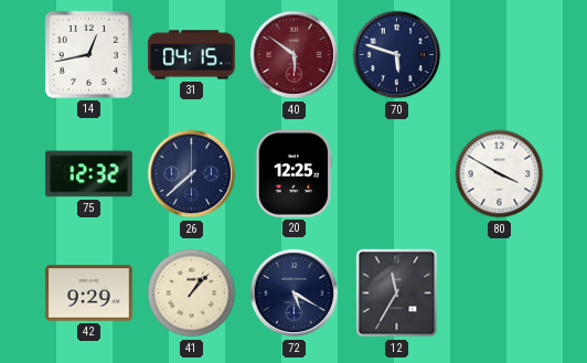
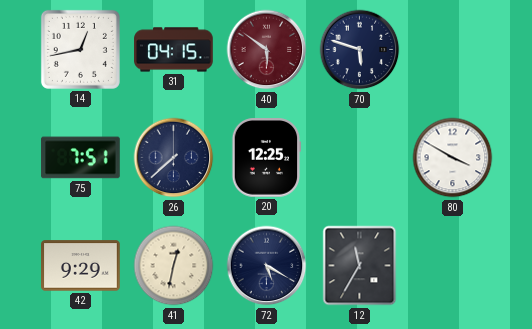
75: 12:32 -> 7:51
41: 1:07 -> 12:32
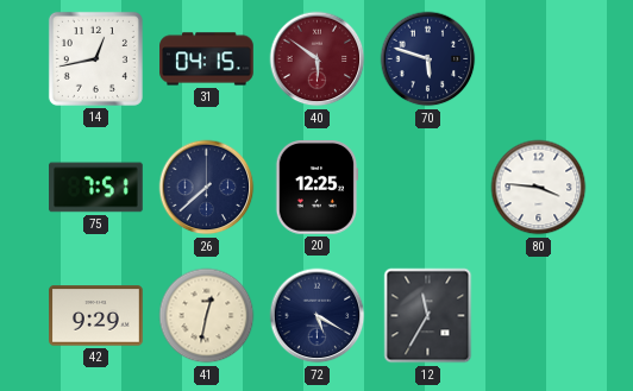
80: 3:50 -> 3:46
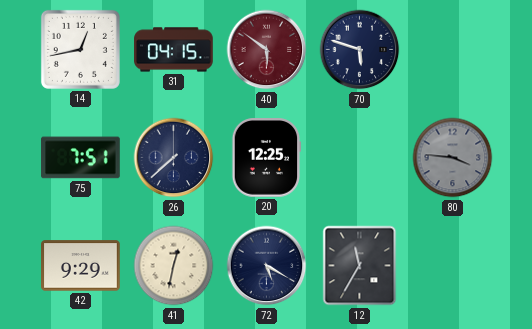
80 dial: white -> grey
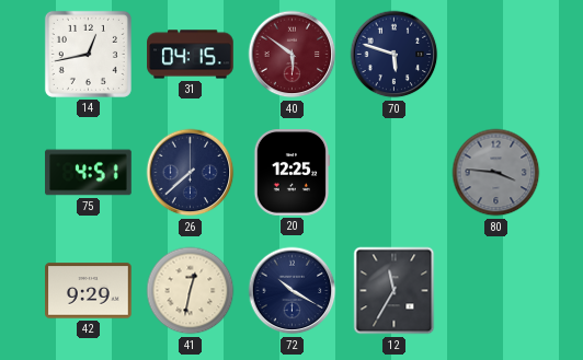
75: 7:51 -> 4:51
72: 5:20 -> 10:20
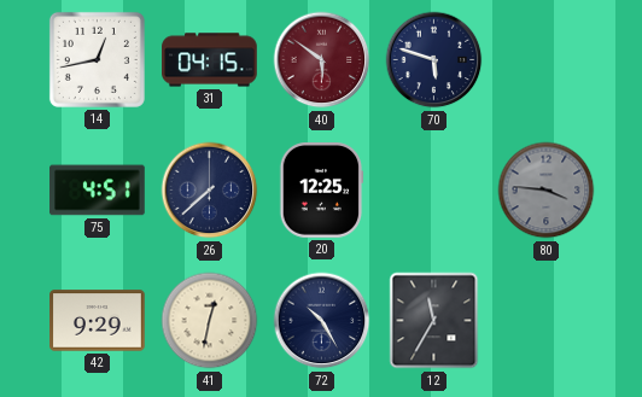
72: 10:20 -> 10:25
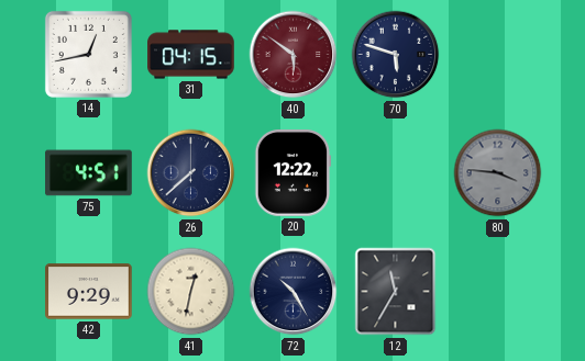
20: 12:25 -> 12:22
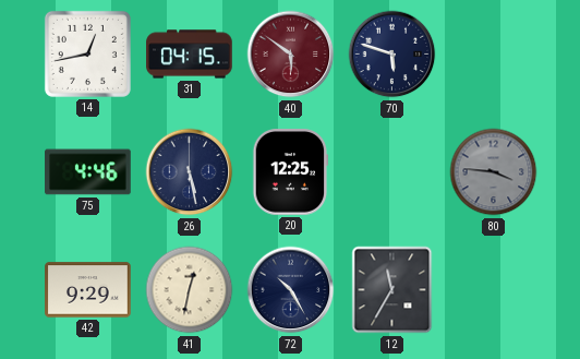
75: 4:51 -> 4:46
26: 7:38 -> 5:28
20: 12:22 -> 12:25
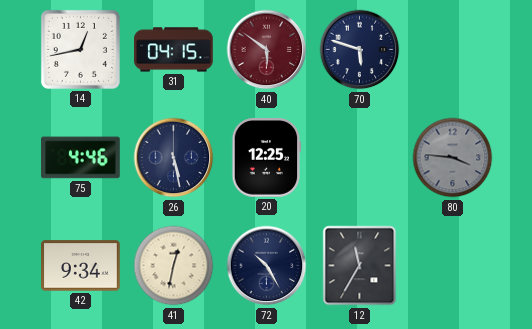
42: 9:29 -> 9:34
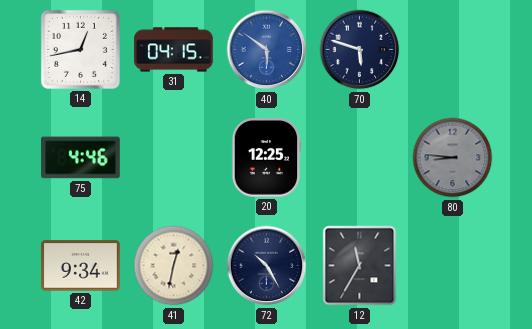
40 dial: burgundy -> blue
26: 5:28 -> none
80: 3:46 -> 8:46
